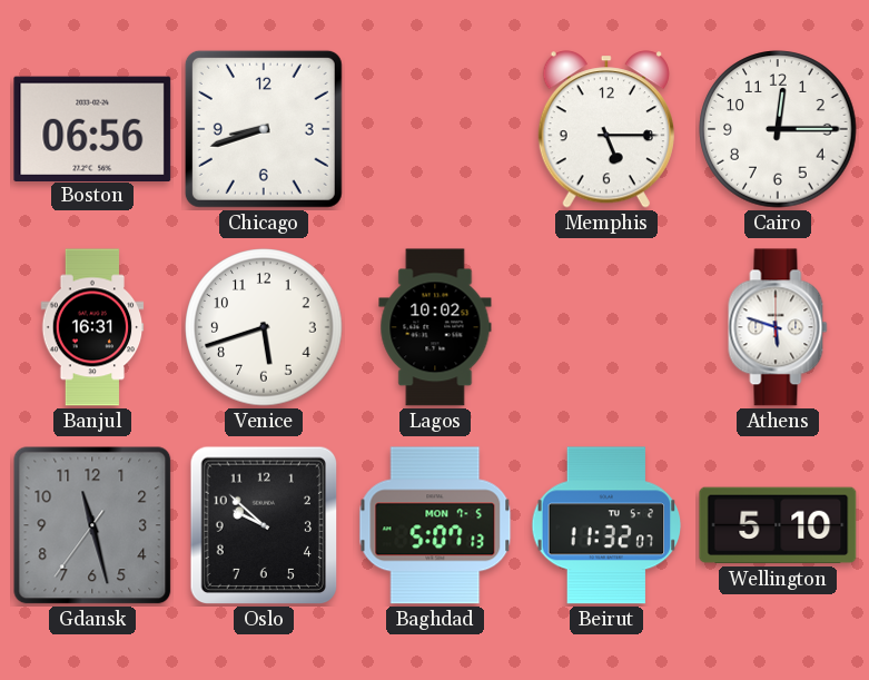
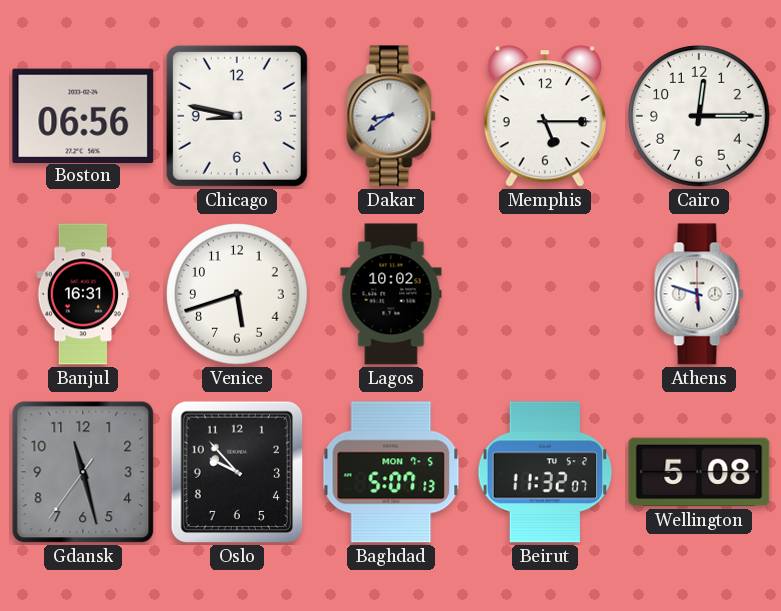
Chicago: 8:42 -> 8:47
Dakar: none -> 8:39
Oslo: 9:52 -> 9:53
Wellington: 5:10 -> 5:08
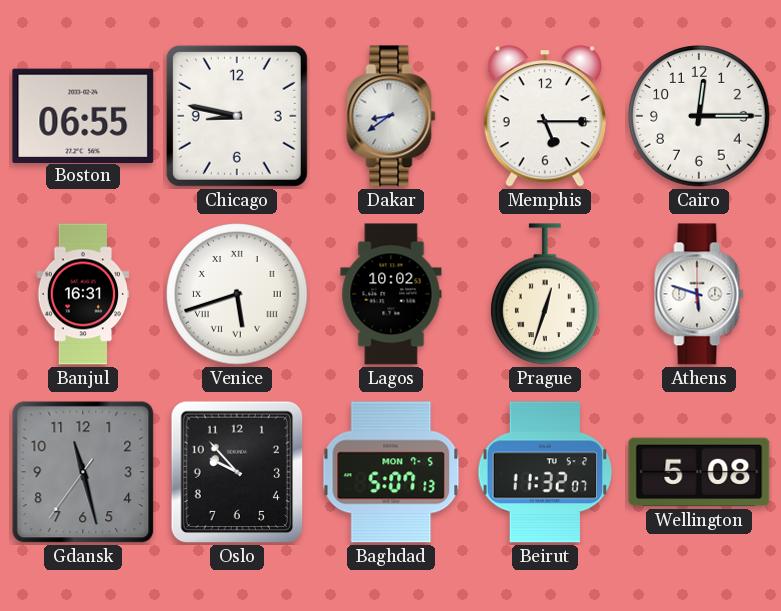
Boston: 06:56 -> 06:55
Venice numerals: Arabic -> Roman
Prague: none -> 12:33
